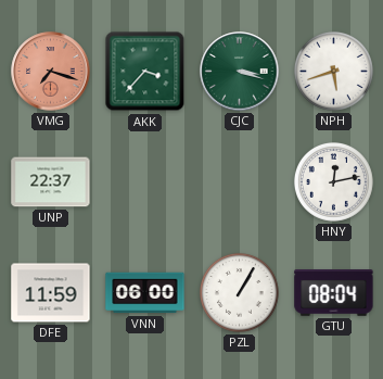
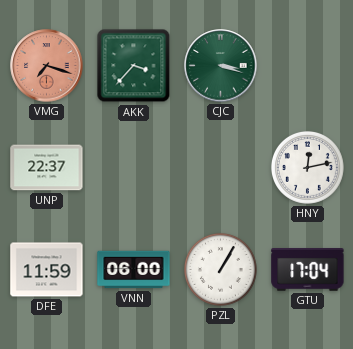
NPH: 5:42 -> none
GTU: 08:04 -> 17:04
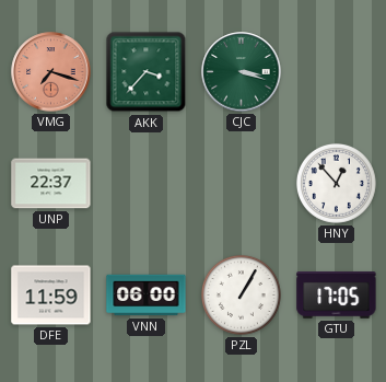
HNY: 12:13 -> 12:53
GTU: 17:04 -> 17:05
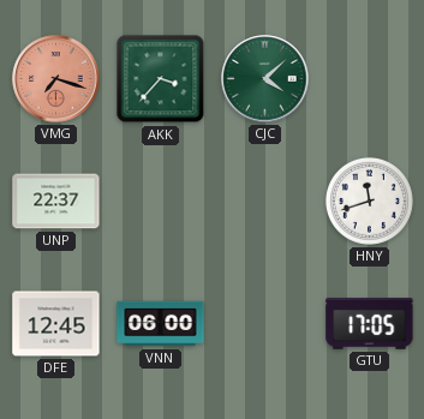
CJC: 3:18 -> 4:08
HNY: 12:53 -> 11:42
DFE: 11:59 -> 12:45
PZL: 1:05 -> none
